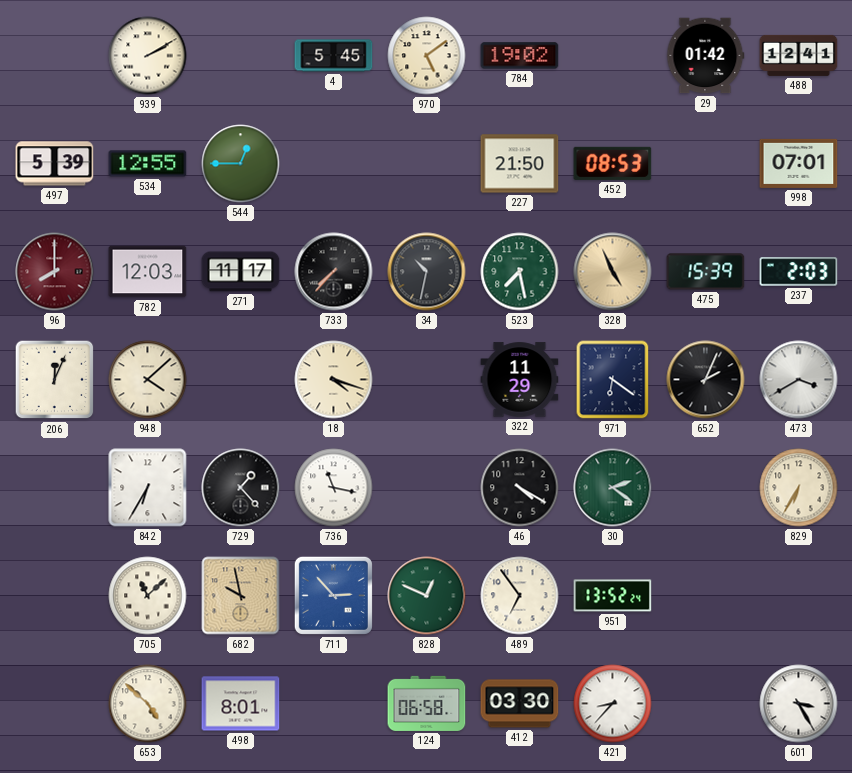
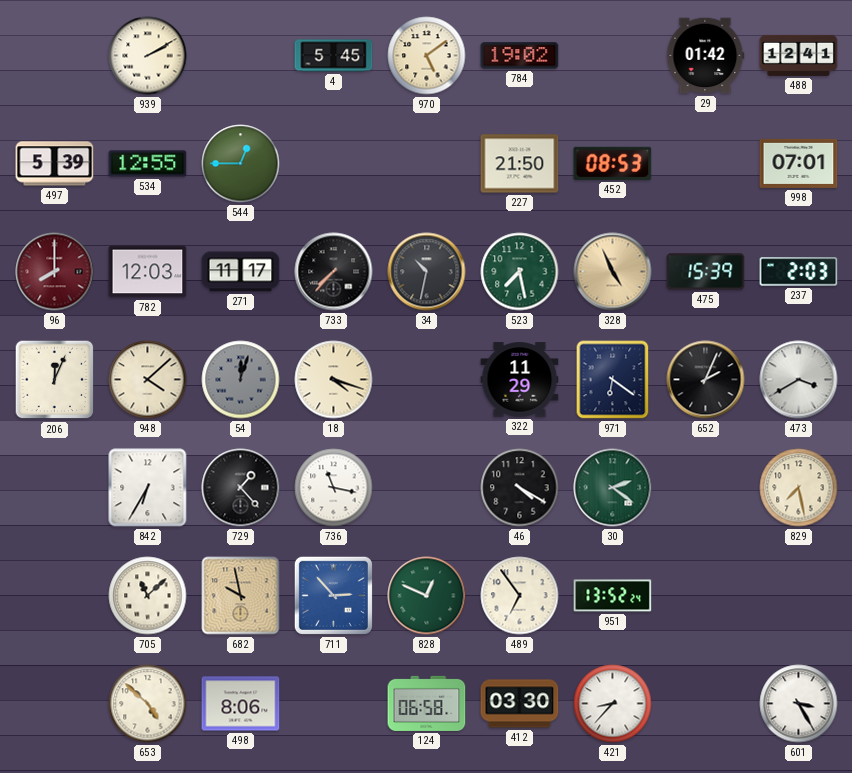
54: none -> 12:03
829: 6:35 -> 7:28
498: 8:01 -> 8:06
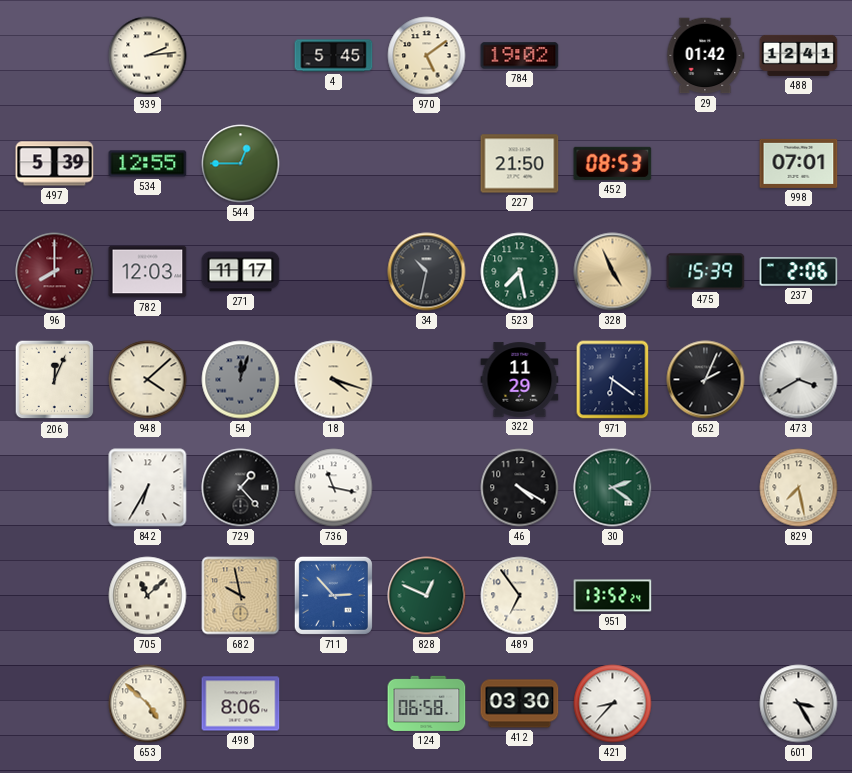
939: 2:10 -> 2:14
733: 7:37 -> none
237: 2:03 -> 2:06
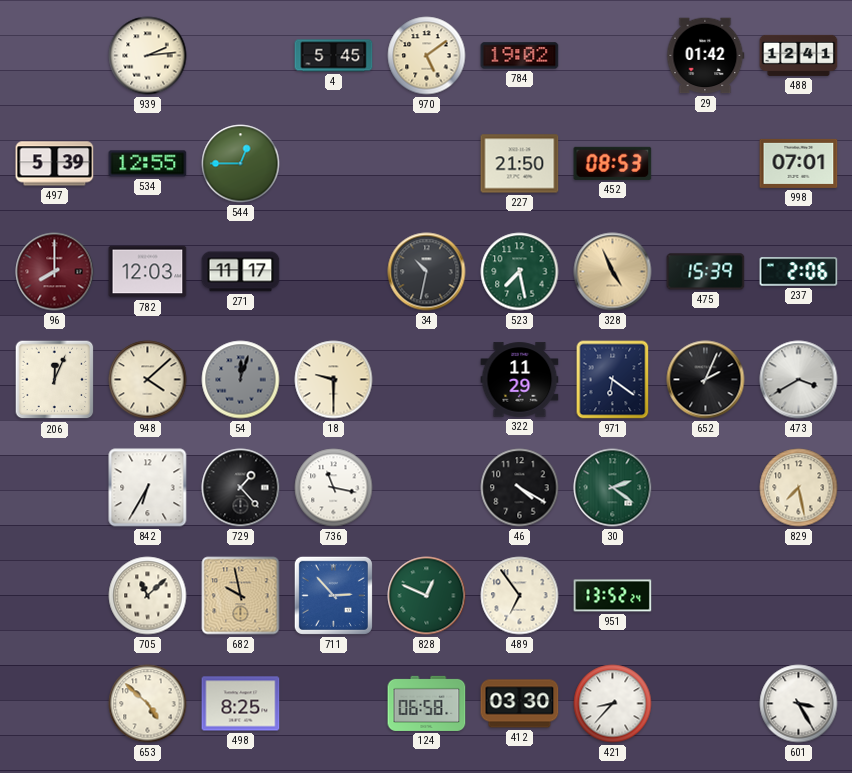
18: 4:18 -> 9:30
498: 8:06 -> 8:25
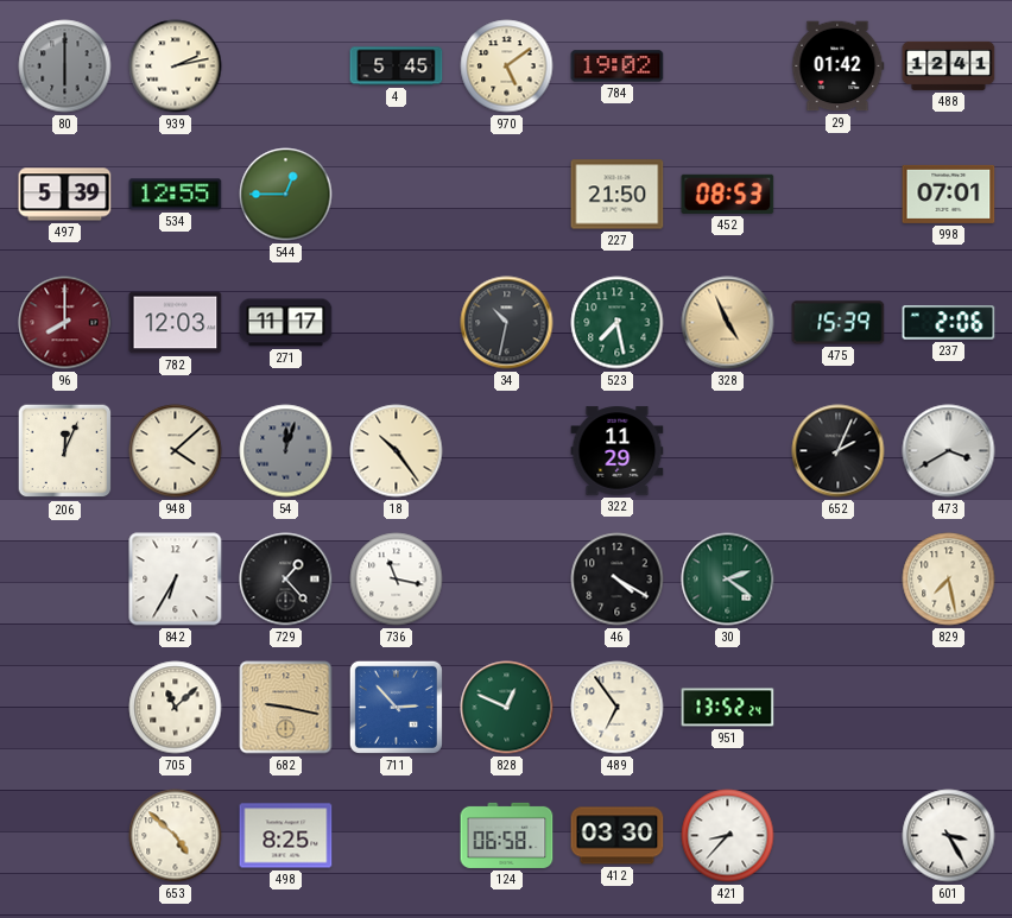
80: none -> 6:00
939: 2:14 -> 2:13
18: 9:30 -> 10:24
971: 6:21 -> none
682: 9:58 -> 9:17
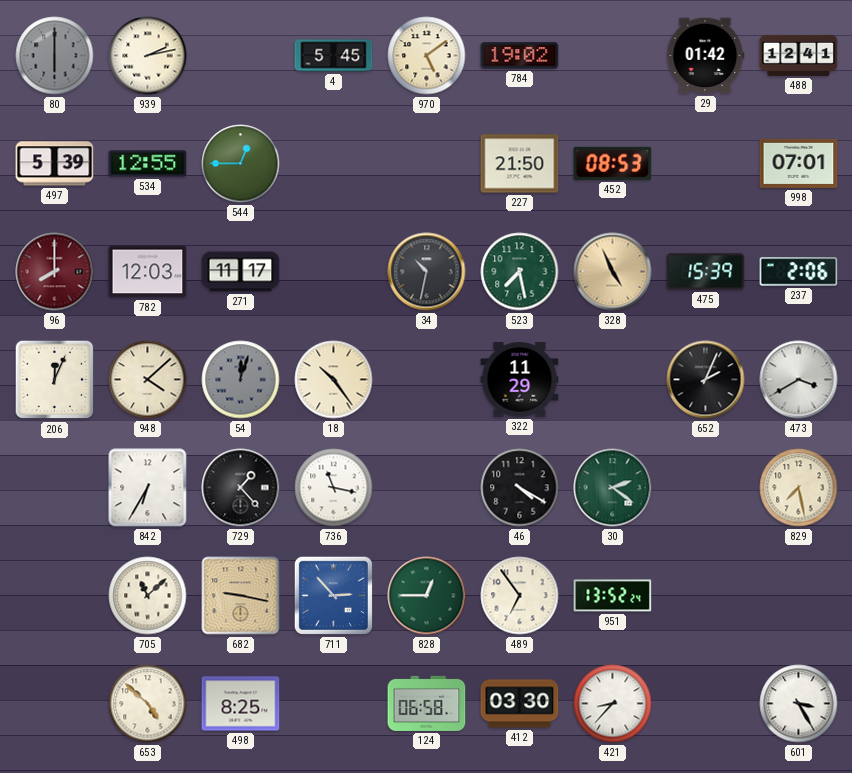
828: 12:49 -> 12:45
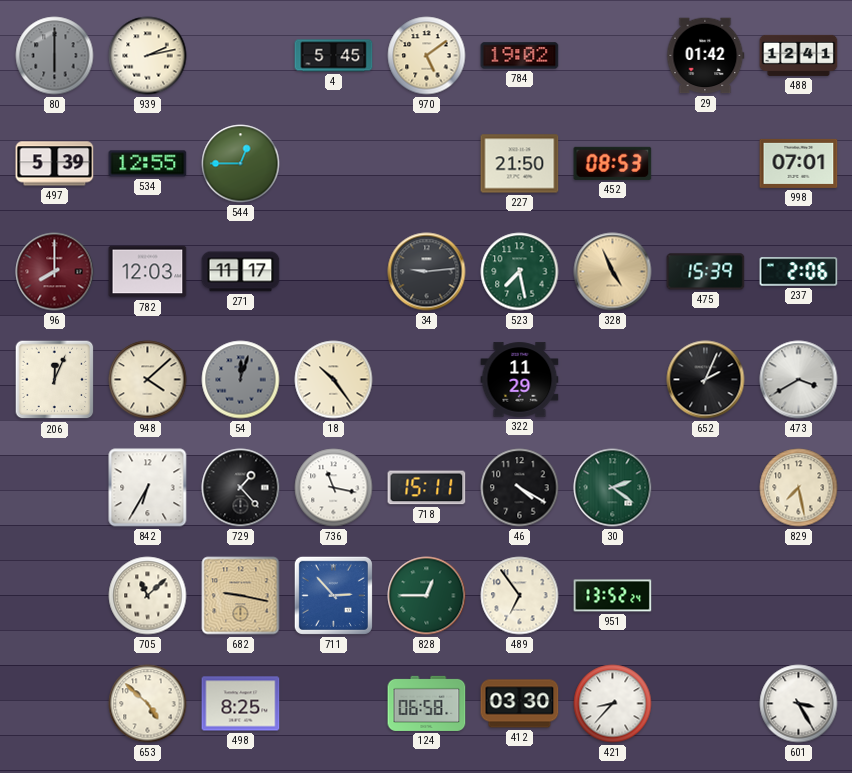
34: 10:32 -> 9:14
718: none -> 15:11
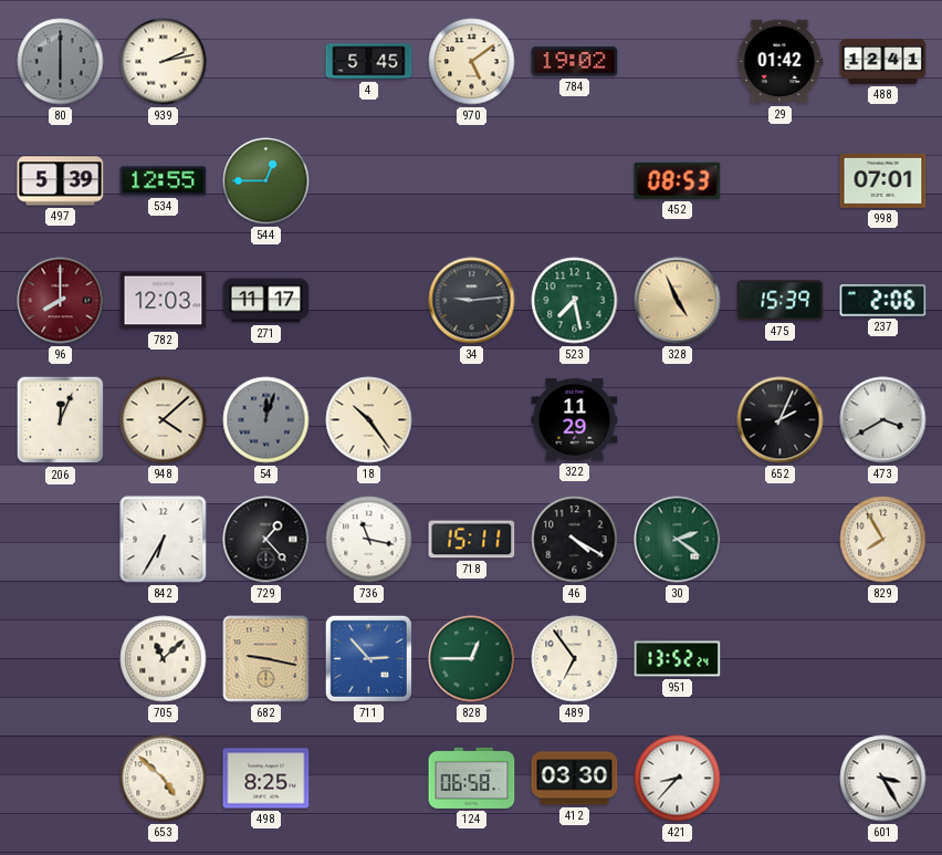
227: 21:50 -> none
829: 7:28 -> 7:55
